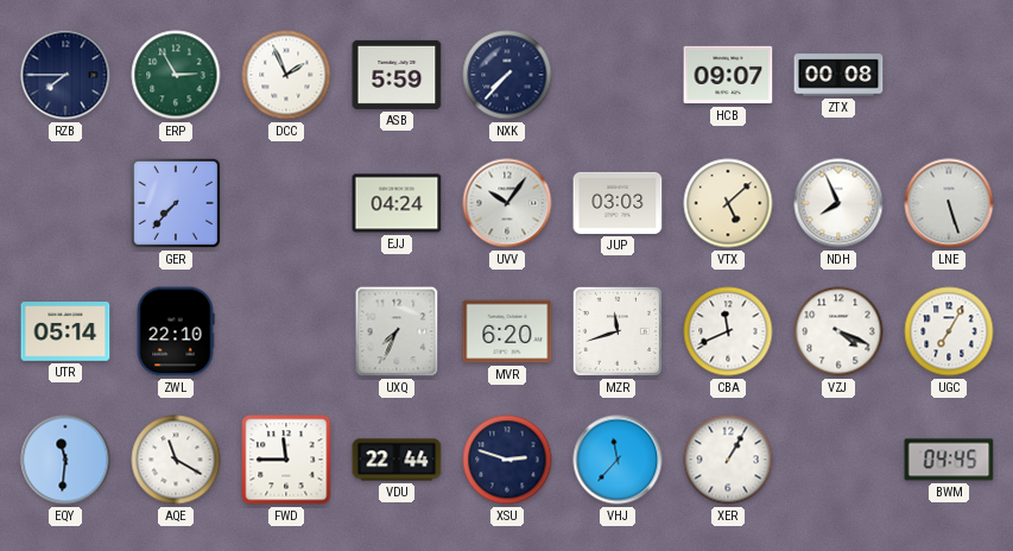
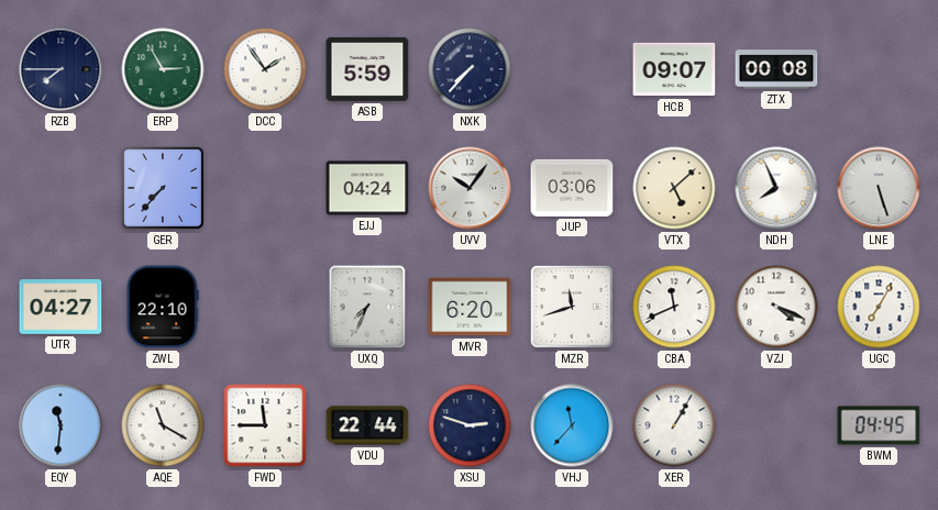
DCC: 1:56 -> 1:54
JUP: 03:03 -> 03:06
UTR: 05:14 -> 04:27
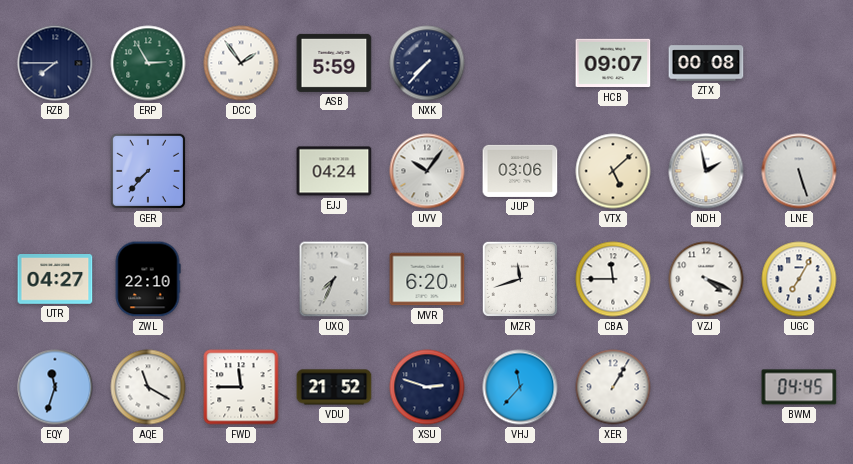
NDH: 7:56 -> 1:58
CBA: 11:41 -> 11:45
EQY: 11:31 -> 11:33
VDU: 22:44 -> 21:52
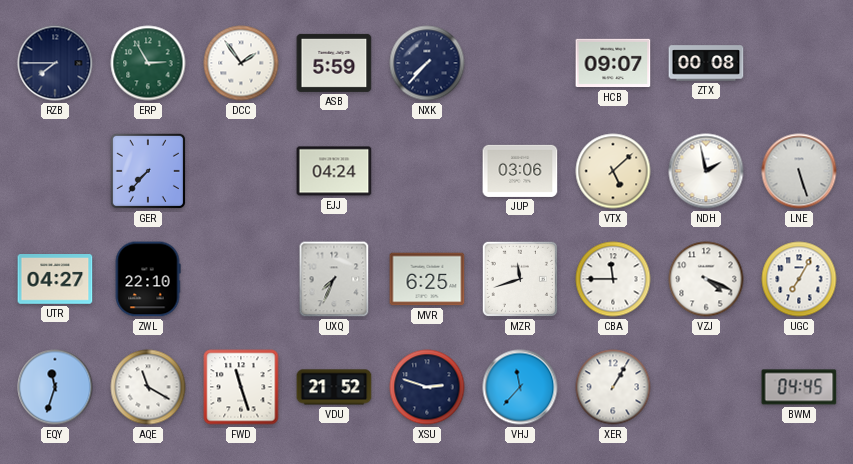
UVV: 10:06 -> none
MVR: 6:20 -> 6:25
FWD: 11:45 -> 11:27
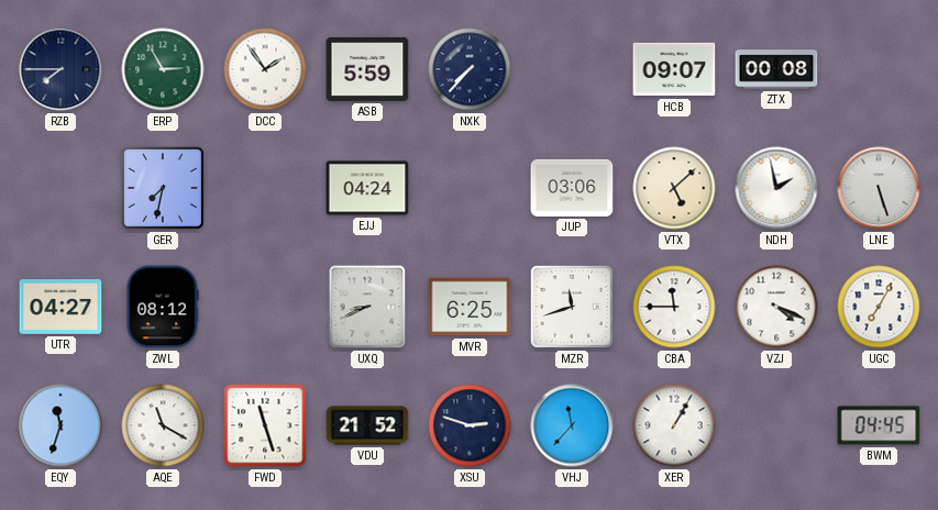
GER: 7:37 -> 7:32
ZWL: 22:10 -> 08:12
UXQ: 7:34 -> 8:41
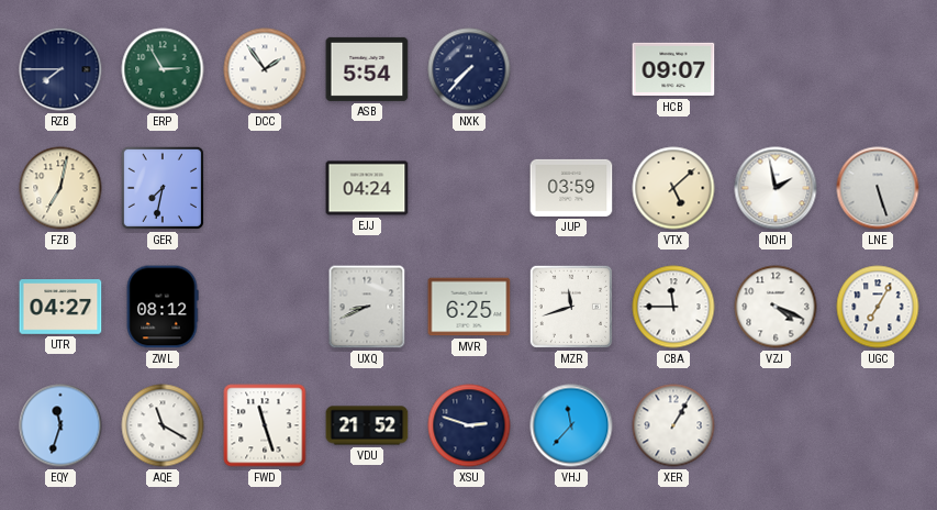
ASB: 5:59 -> 5:54
ZTX: 00:08 -> none
FZB: none -> 7:02
JUP: 03:06 -> 03:59
BWM: 04:45 -> none
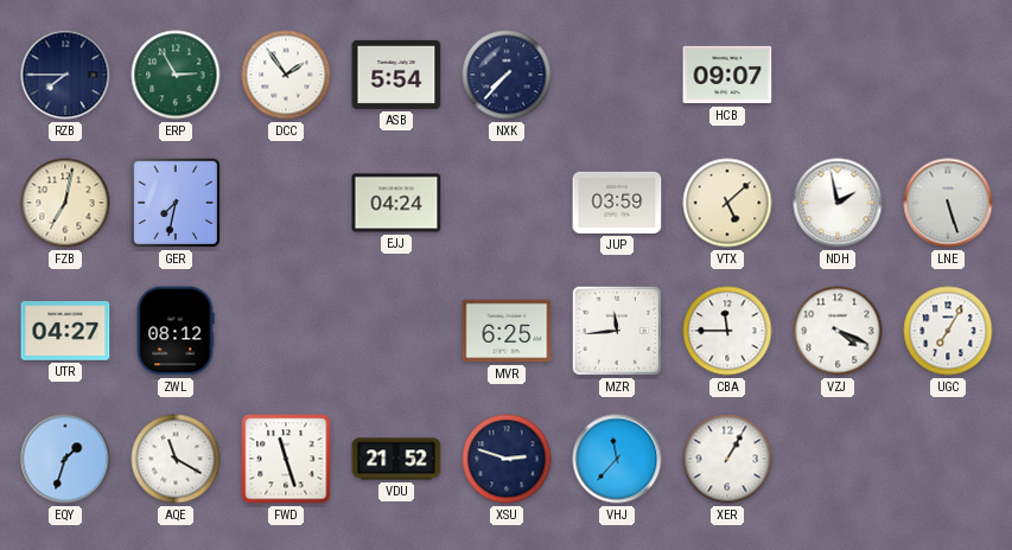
UXQ: 8:41 -> none
MZR: 11:42 -> 11:44
EQY: 11:33 -> 1:33
